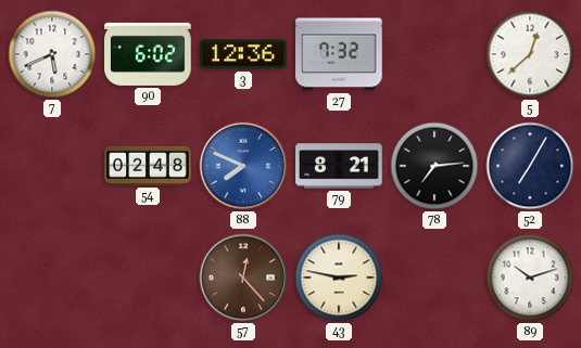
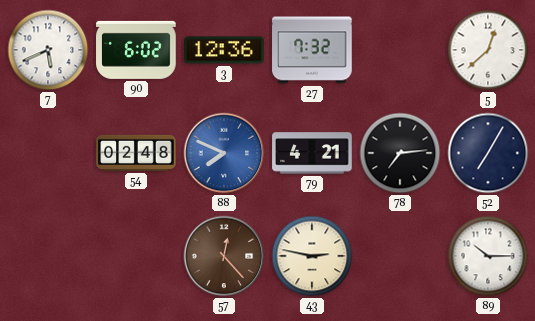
79: 8:21 -> 4:21
89: 10:12 -> 10:15
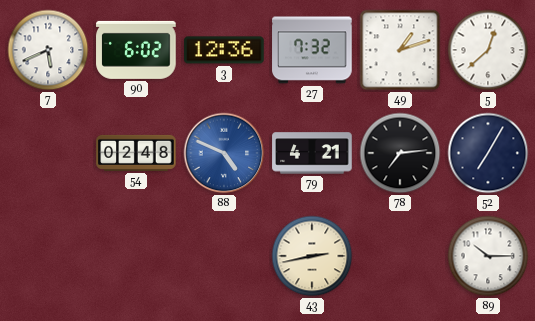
49: none -> 1:12
88: 7:49 -> 4:49
57: 12:23 -> none
43: 2:47 -> 2:43
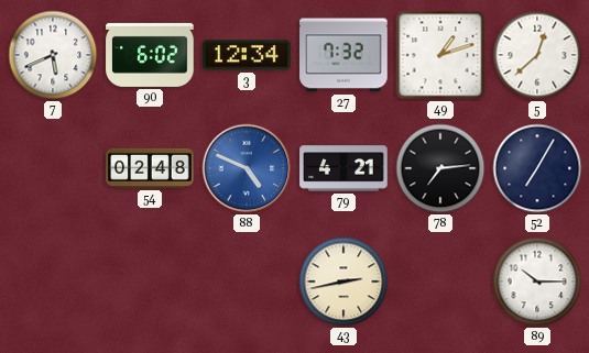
3: 12:36 -> 12:34
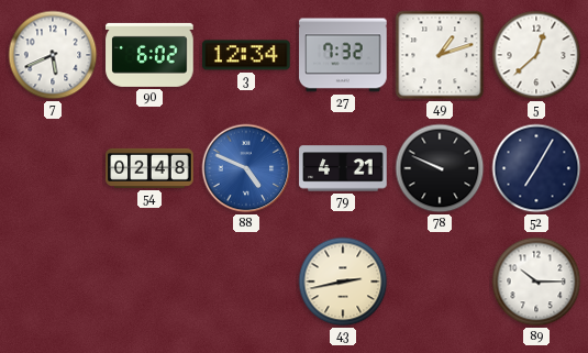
78: 7:14 -> 9:49
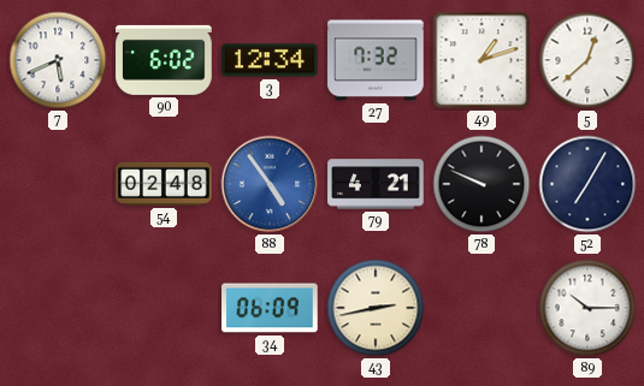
88: 4:49 -> 4:54
34: none -> 06:09
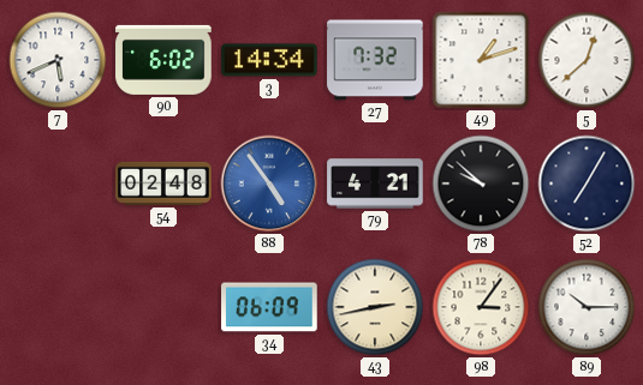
3: 12:34 -> 14:34
78: 9:49 -> 9:52
98: none -> 3:06
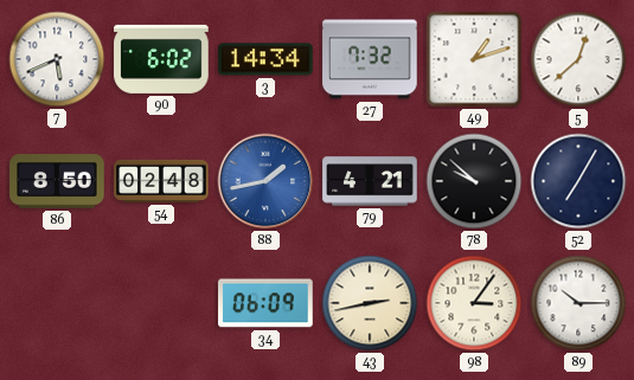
86: none -> 8:50
88: 4:54 -> 1:43
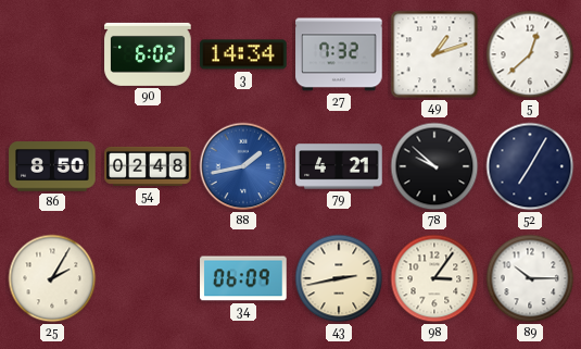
7: 5:41 -> none
25: none -> 2:05
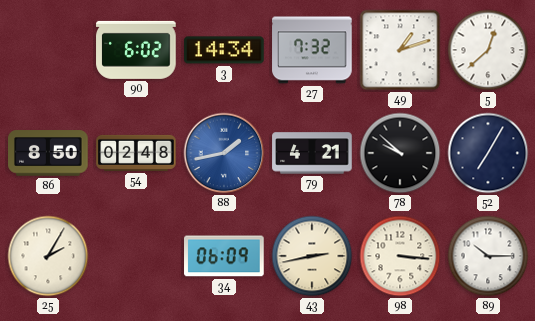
98: 3:06 -> 3:16
